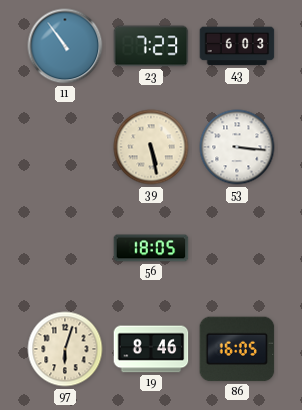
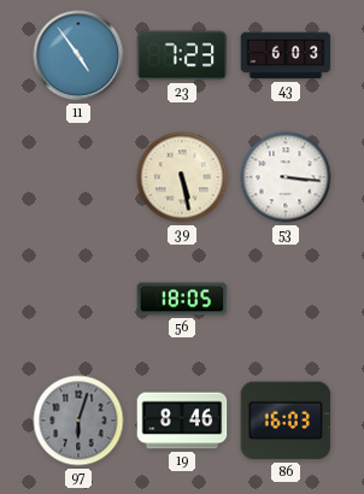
11: 10:54 -> 4:54
97 dial: cream -> grey
86: 16:05 -> 16:03
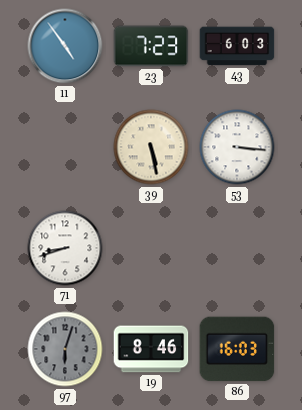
71: none -> 8:42
56: 18:05 -> none
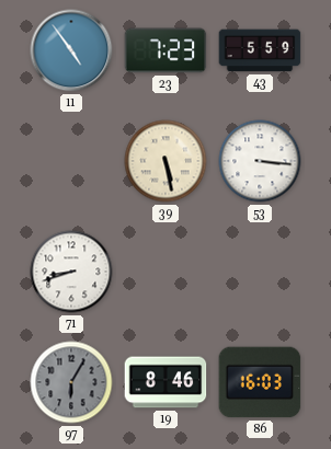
43: 6:03 -> 5:59
97: 6:03 -> 6:05
